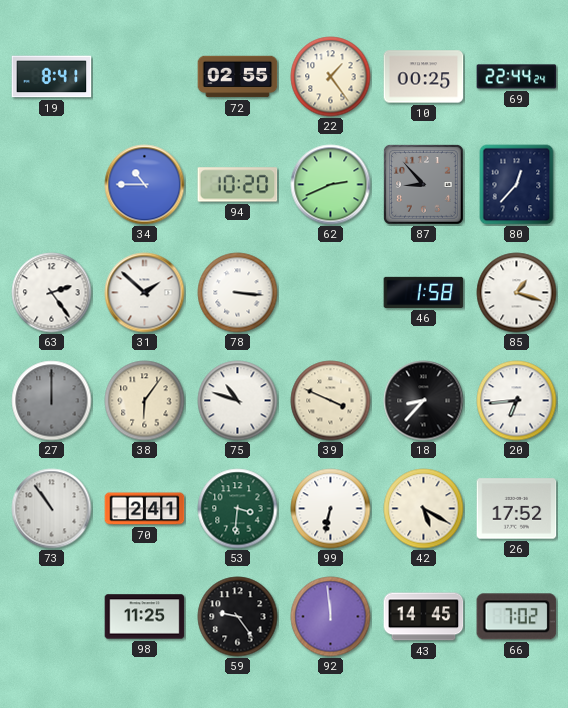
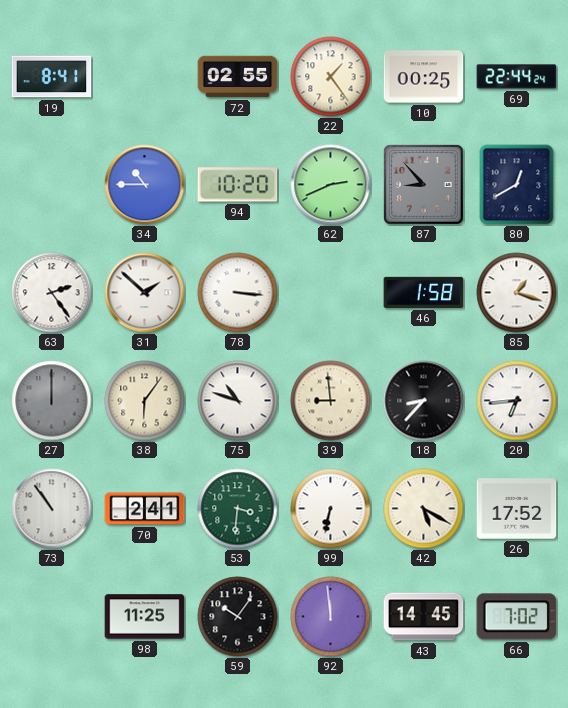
80: 12:37 -> 12:40
39: 3:49 -> 8:59
59: 9:24 -> 10:06
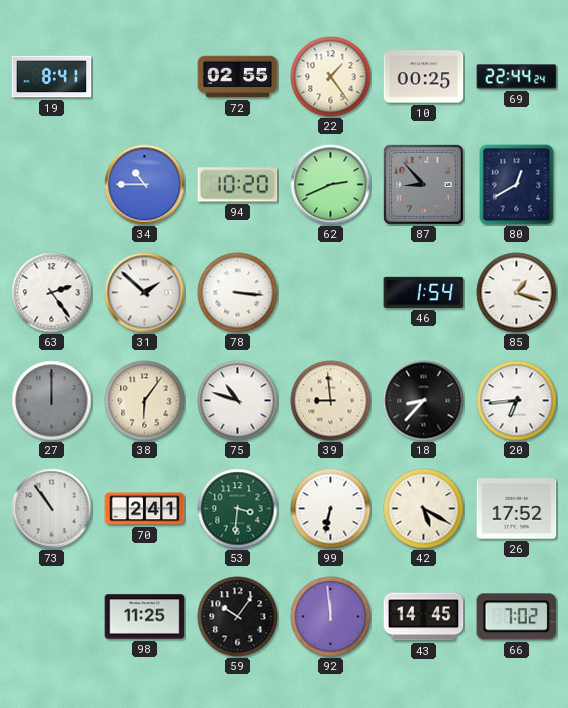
46: 1:58 -> 1:54
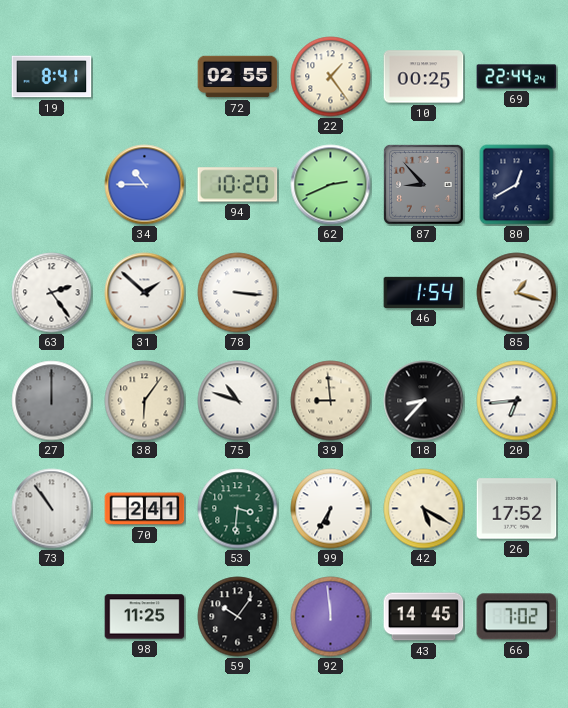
99: 6:32 -> 6:35
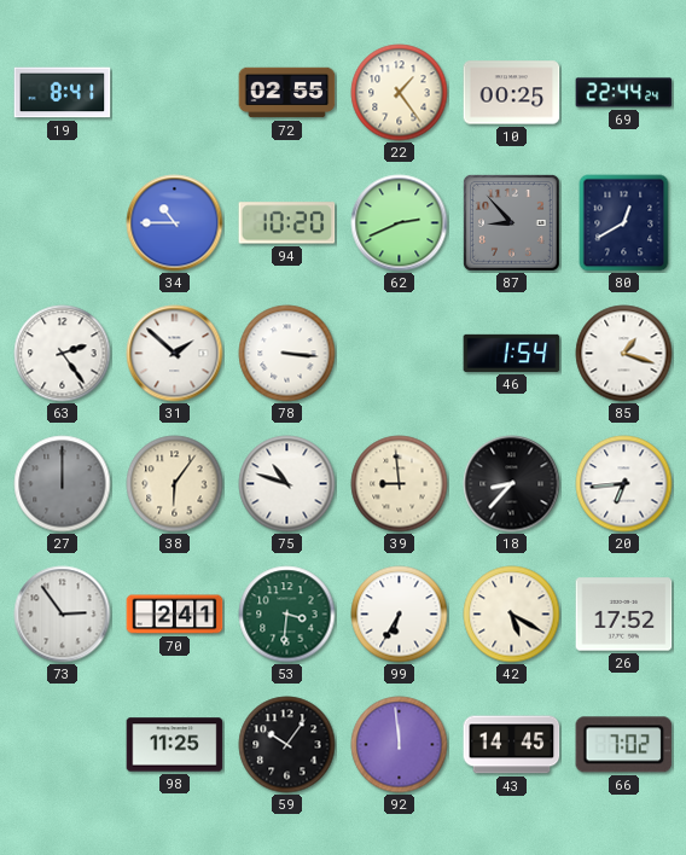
73: 10:54 -> 2:54
